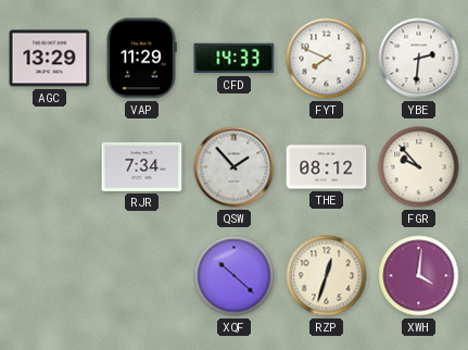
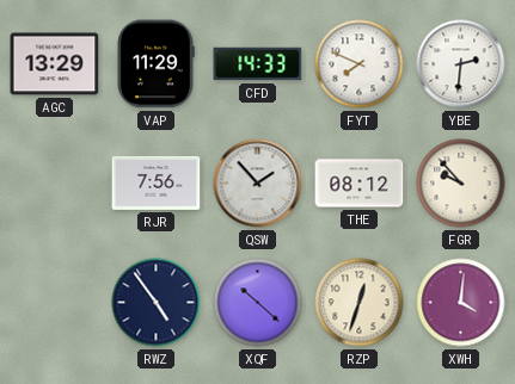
RJR: 7:34 -> 7:56
RWZ: none -> 4:54
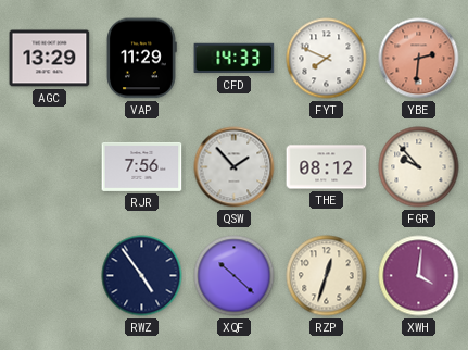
YBE dial: white -> salmon
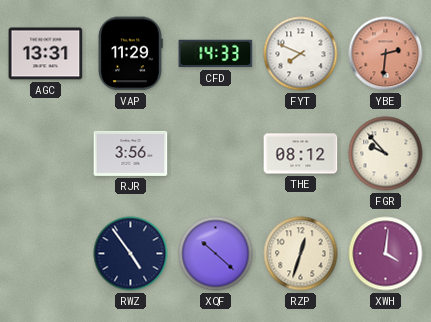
AGC: 13:29 -> 13:31
RJR: 7:56 -> 3:56
QSW: 1:53 -> none
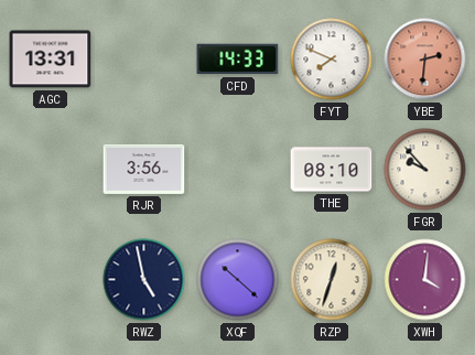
VAP: 11:29 -> none
THE: 08:12 -> 08:10
RWZ: 4:54 -> 4:58
